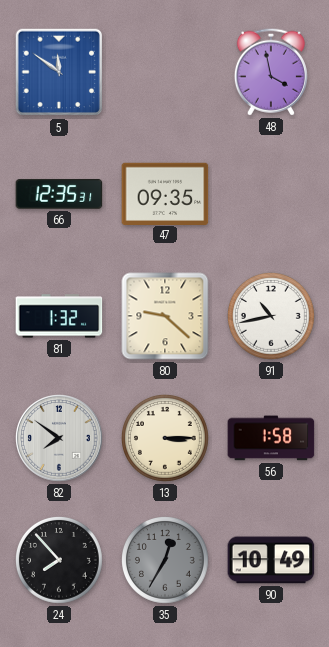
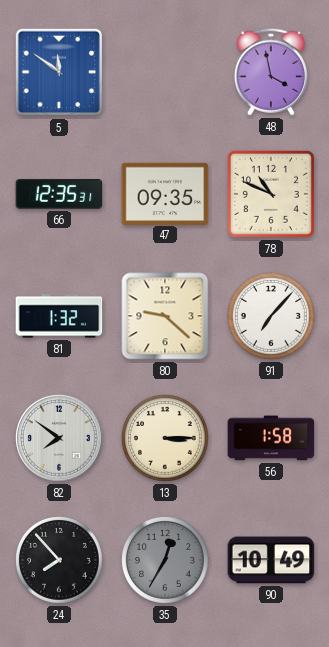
78: none -> 10:49
91: 10:43 -> 7:07
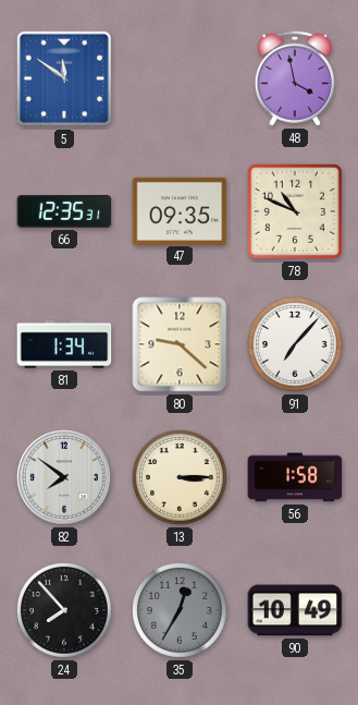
81: 1:32 -> 1:34
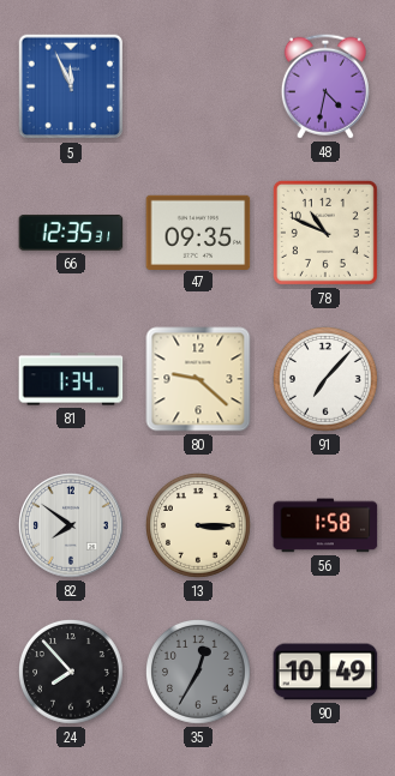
5: 11:51 -> 11:56
48: 3:58 -> 4:32
